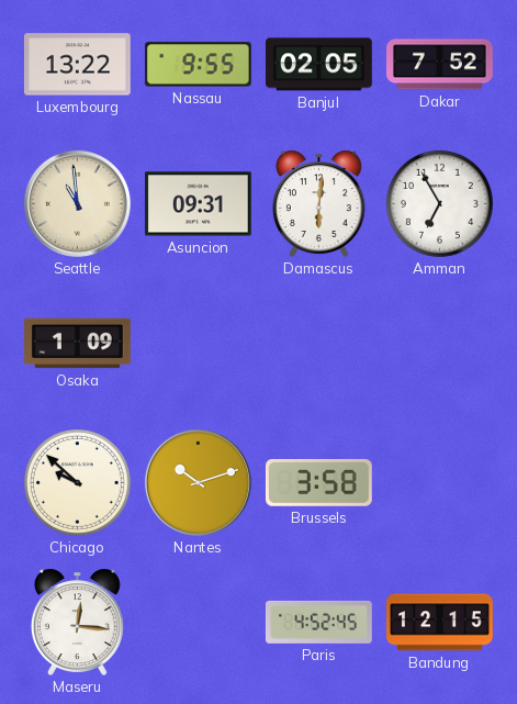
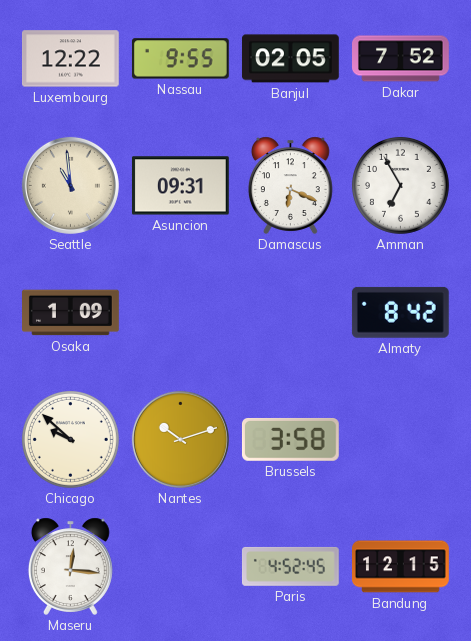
Luxembourg: 13:22 -> 12:22
Damascus: 6:01 -> 6:19
Almaty: none -> 8:42
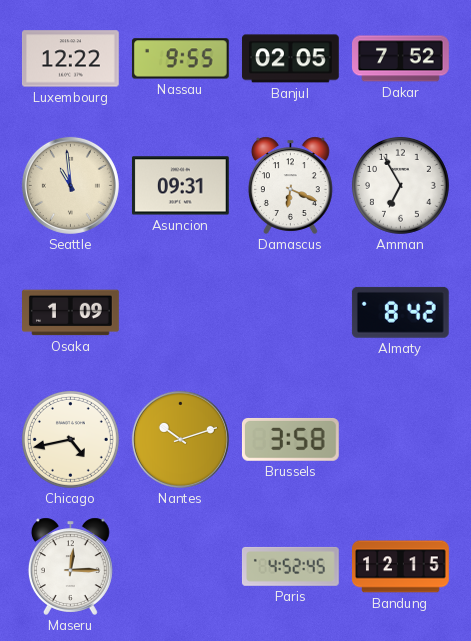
Chicago: 9:52 -> 4:43
Maseru: 12:16 -> 12:15
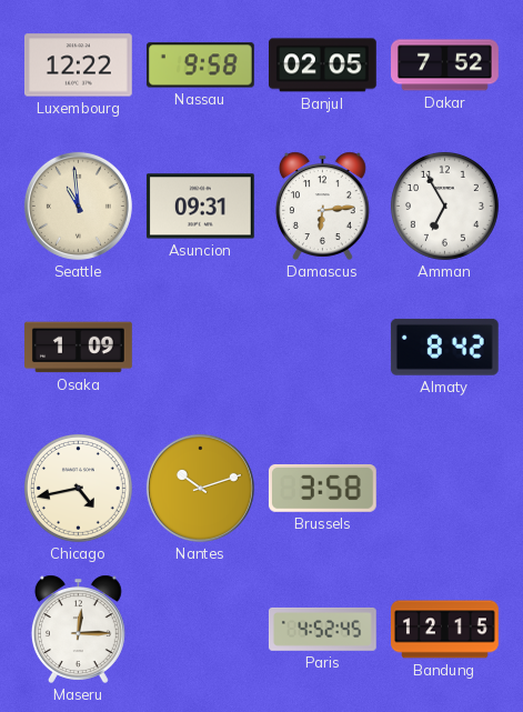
Nassau: 9:55 -> 9:58
Damascus: 6:19 -> 6:14
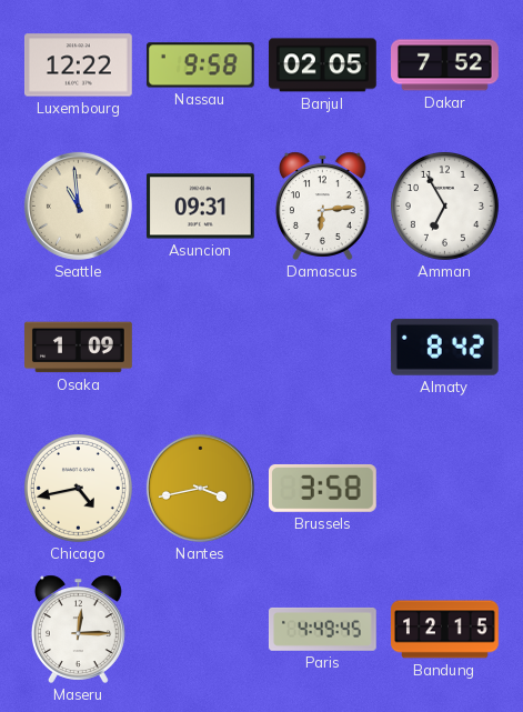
Nantes: 10:12 -> 3:43
Paris: 4:52 -> 4:49
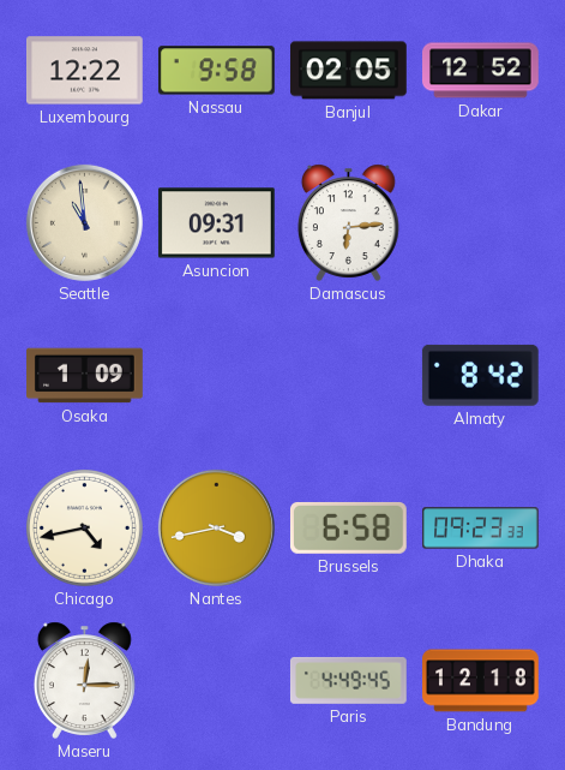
Dakar: 7:52 -> 12:52
Amman: 6:55 -> none
Brussels: 3:58 -> 6:58
Dhaka: none -> 09:23
Bandung: 12:15 -> 12:18
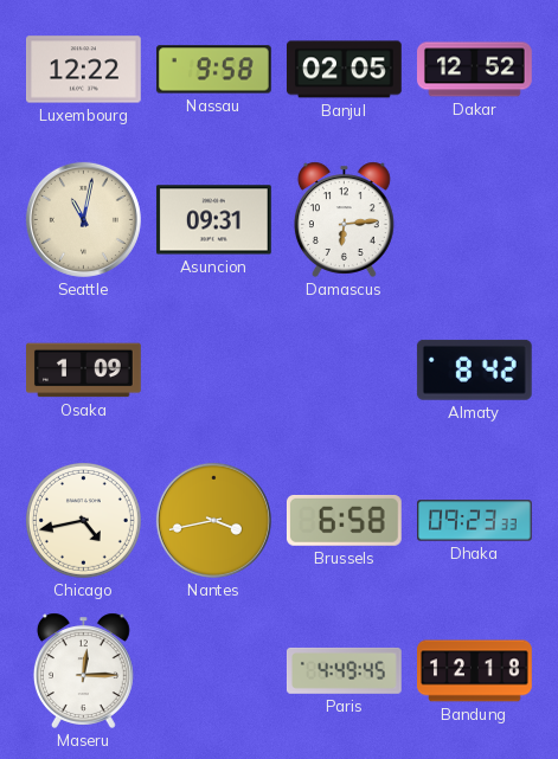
Seattle: 10:59 -> 11:02
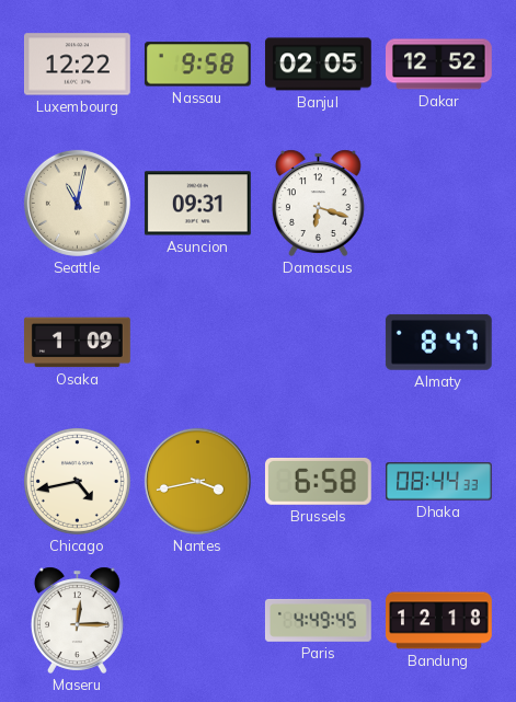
Damascus: 6:14 -> 6:18
Almaty: 8:42 -> 8:47
Dhaka: 09:23 -> 08:44
